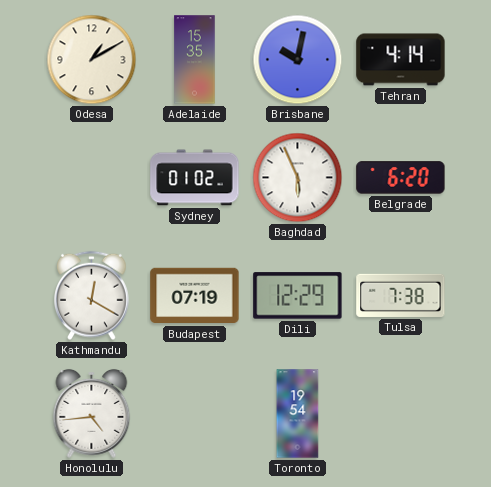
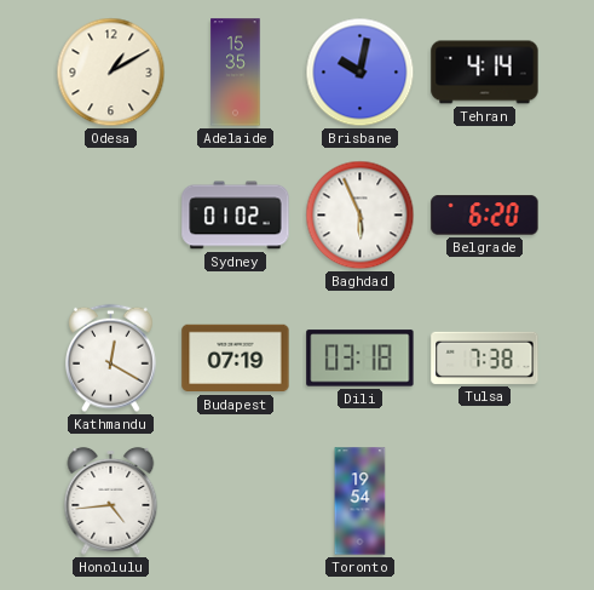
Dili: 12:29 -> 03:18
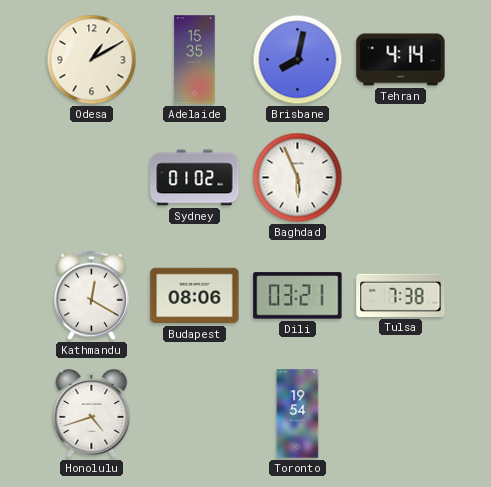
Brisbane: 10:02 -> 8:02
Belgrade: 6:20 -> none
Budapest: 07:19 -> 08:06
Dili: 03:18 -> 03:21
Honolulu: 4:44 -> 4:42
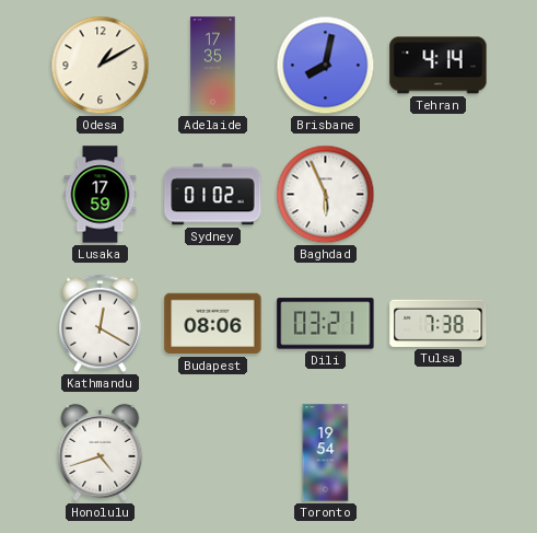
Adelaide: 15:35 -> 17:35
Lusaka: none -> 17:59
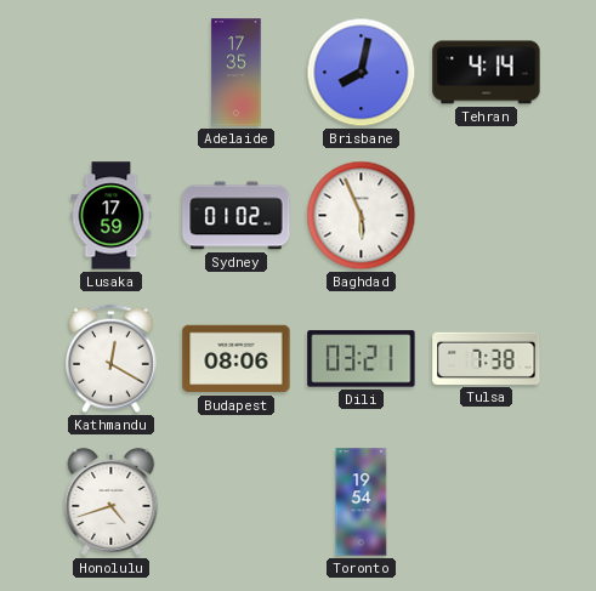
Odesa: 1:10 -> none
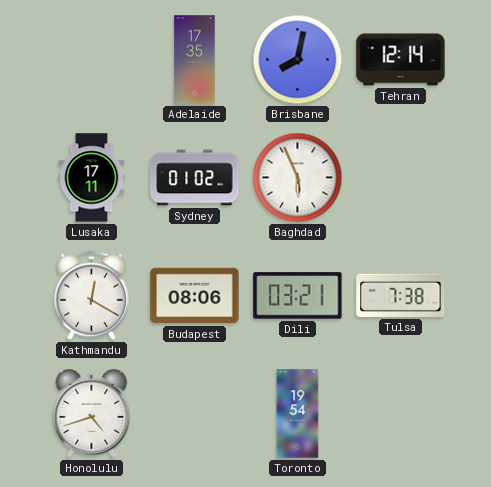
Tehran: 4:14 -> 12:14
Lusaka: 17:59 -> 17:11
